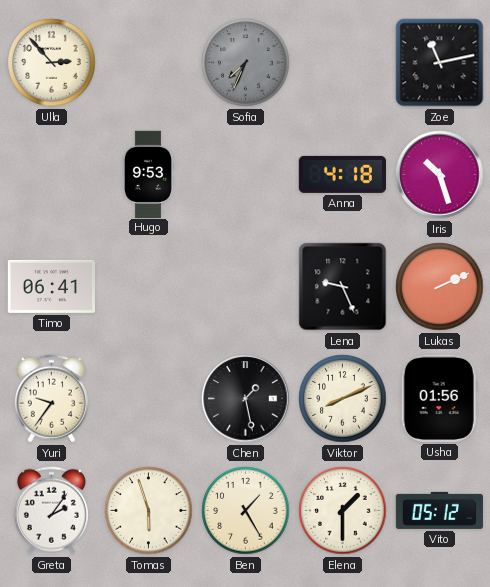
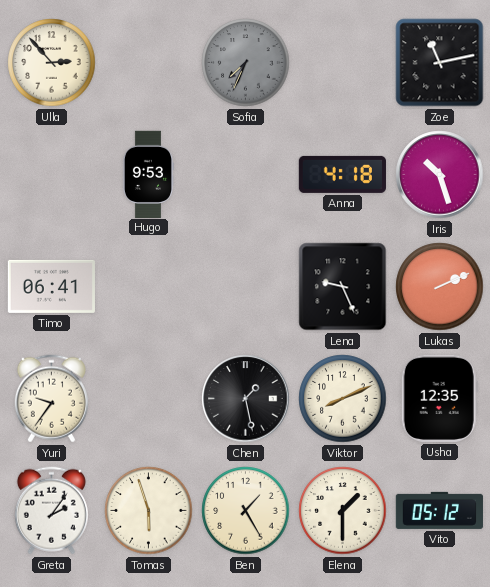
Usha: 01:56 -> 12:35
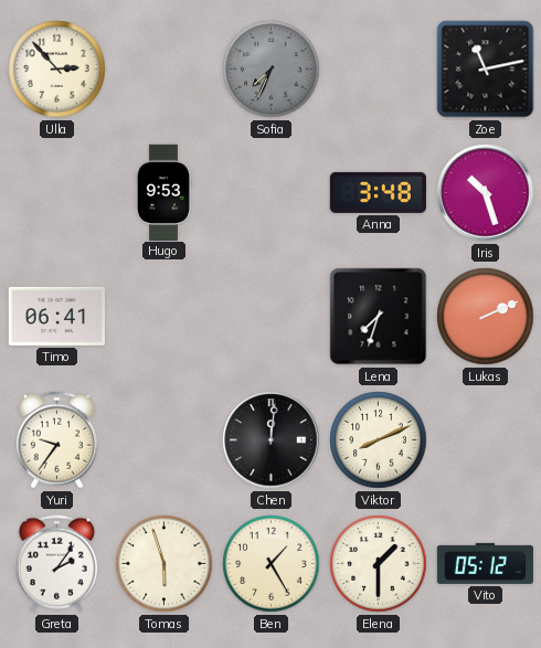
Anna: 4:18 -> 3:48
Lena: 9:26 -> 7:33
Chen: 1:28 -> 12:01
Usha: 12:35 -> none
